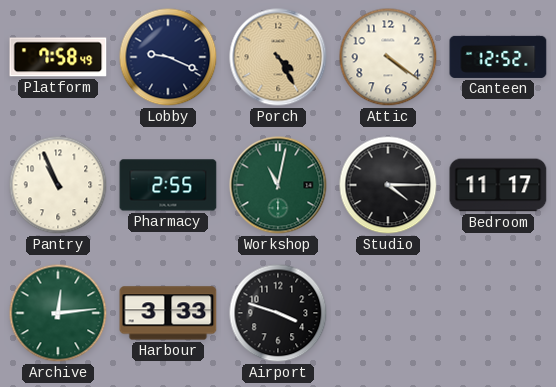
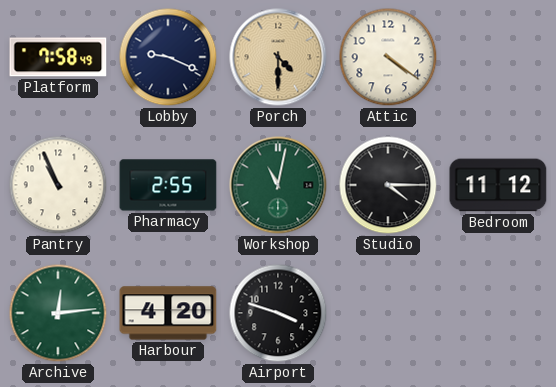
Porch: 4:25 -> 4:30
Canteen: 12:52 -> none
Bedroom: 11:17 -> 11:12
Harbour: 3:33 -> 4:20
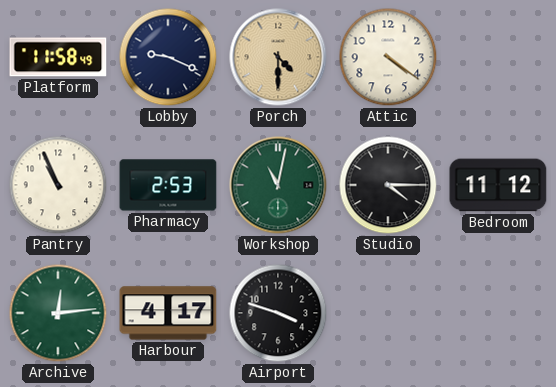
Platform: 7:58 -> 11:58
Pharmacy: 2:55 -> 2:53
Harbour: 4:20 -> 4:17
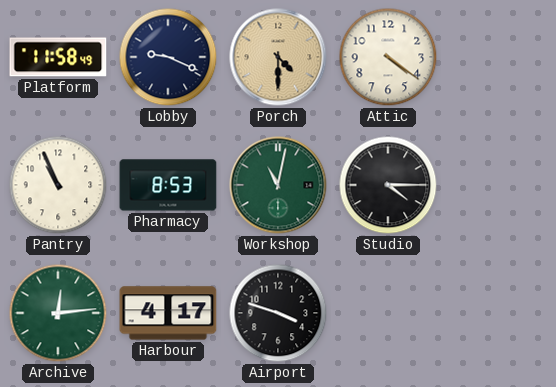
Pharmacy: 2:53 -> 8:53
Bedroom: 11:12 -> none
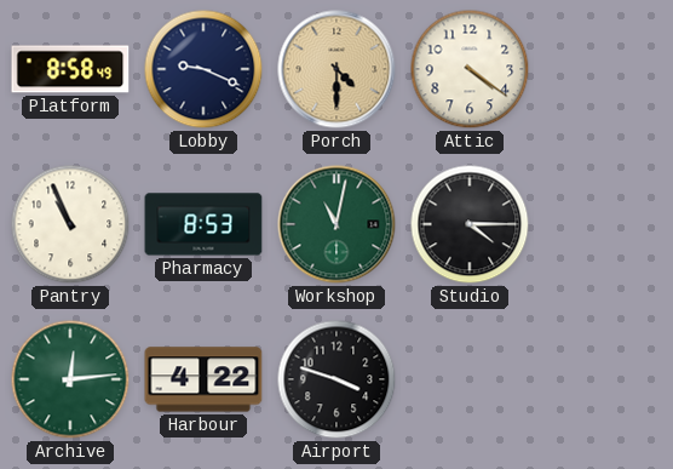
Platform: 11:58 -> 8:58
Harbour: 4:17 -> 4:22
